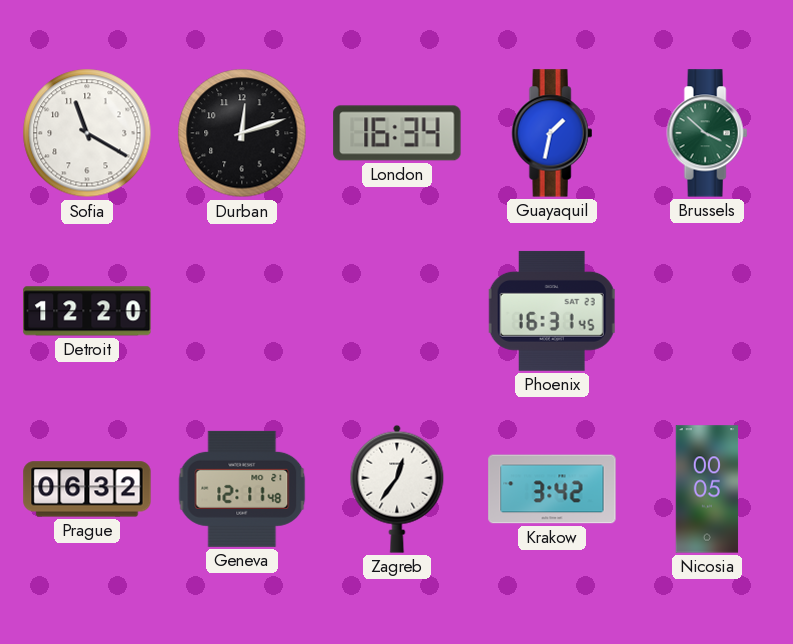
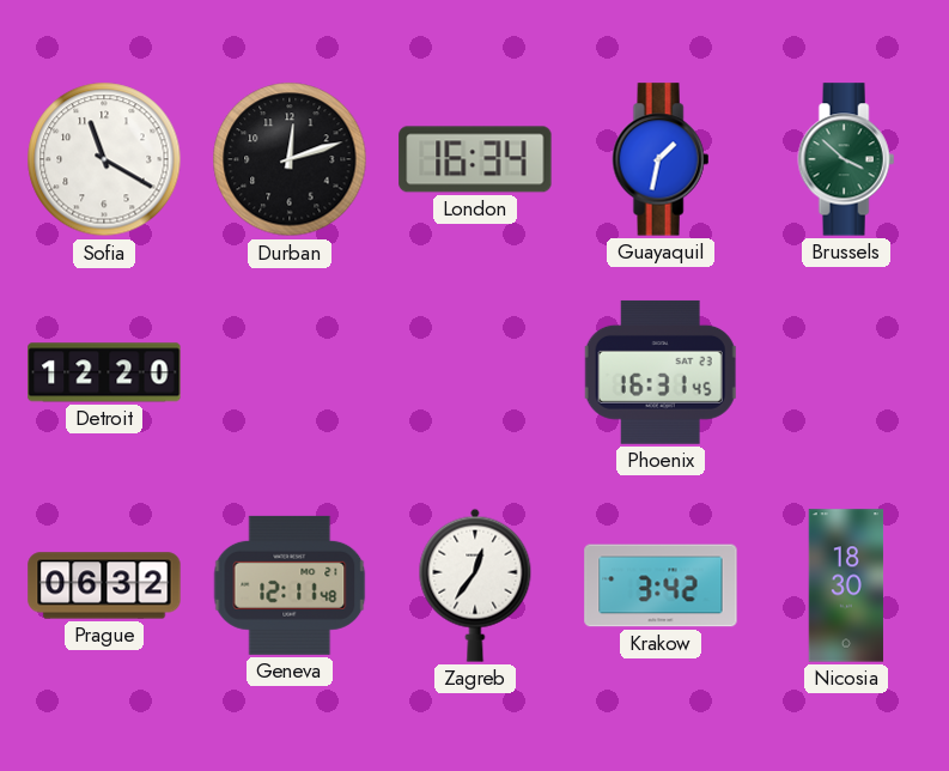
Nicosia: 00:05 -> 18:30
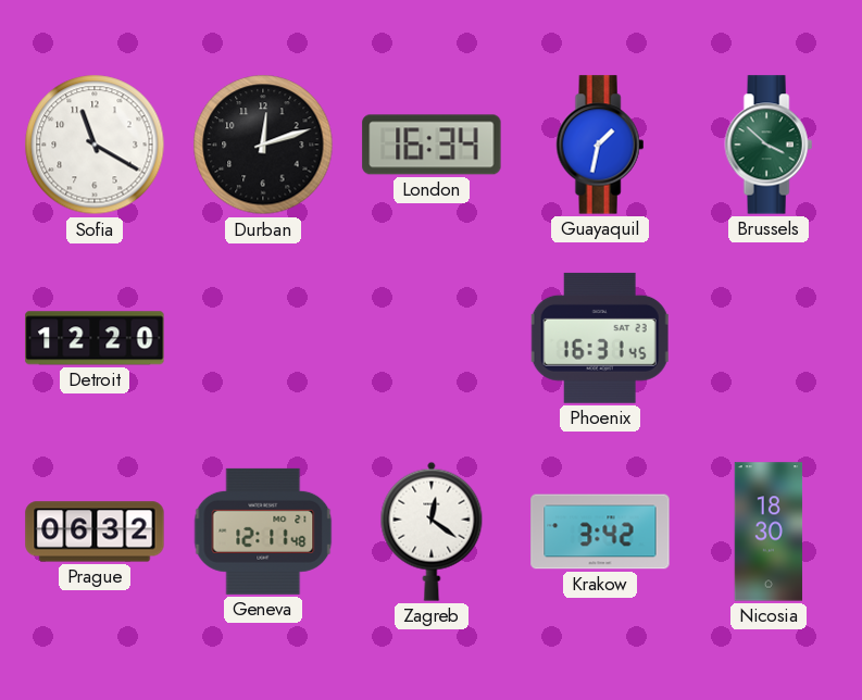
Zagreb: 12:36 -> 12:21
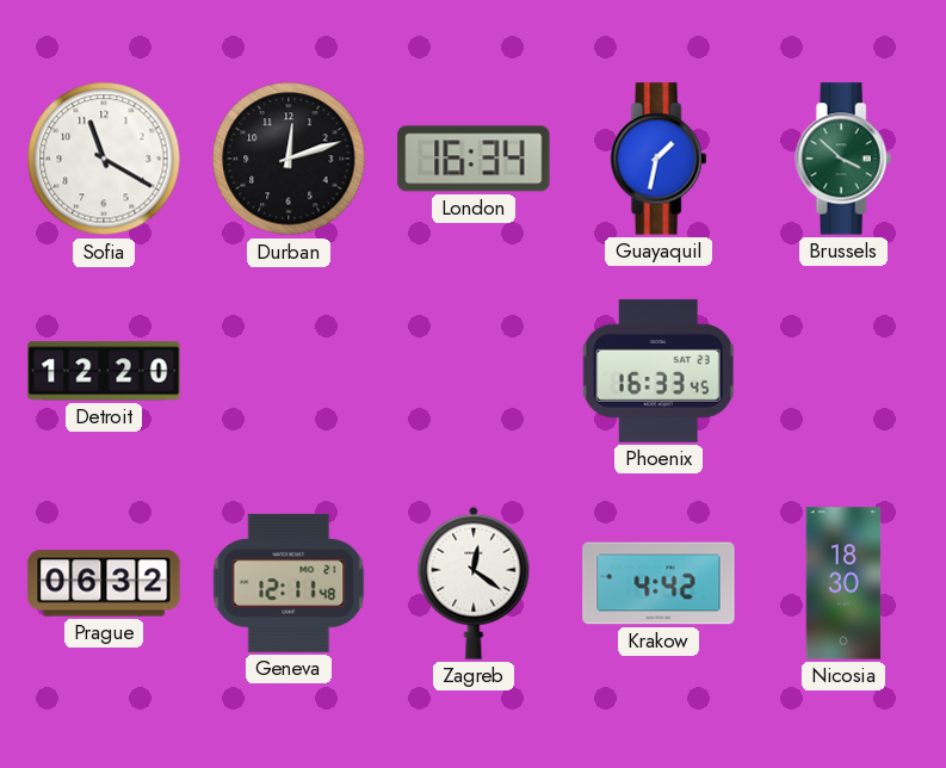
Phoenix: 16:31 -> 16:33
Krakow: 3:42 -> 4:42
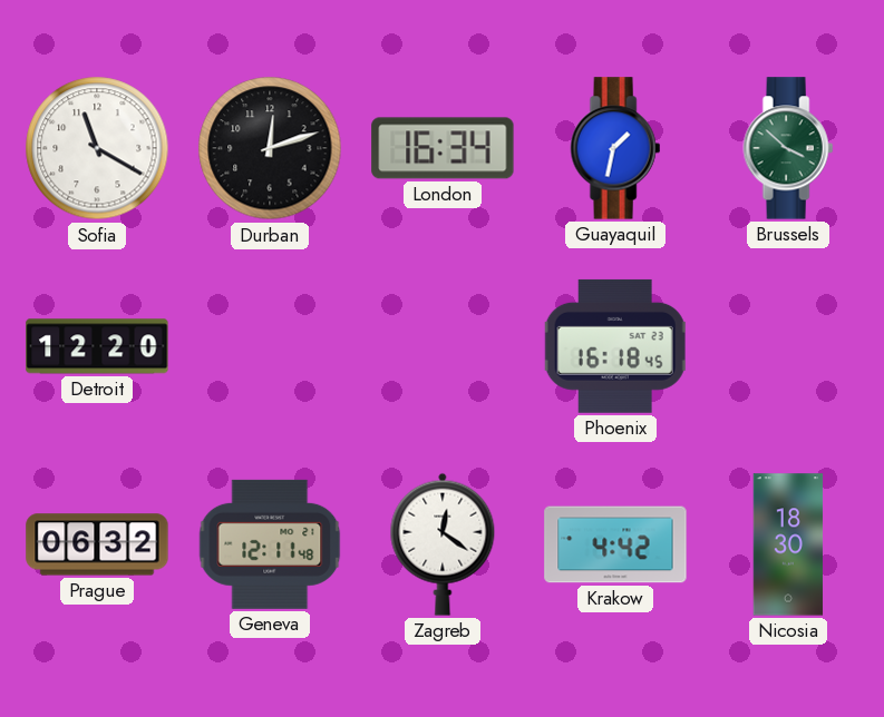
Phoenix: 16:33 -> 16:18
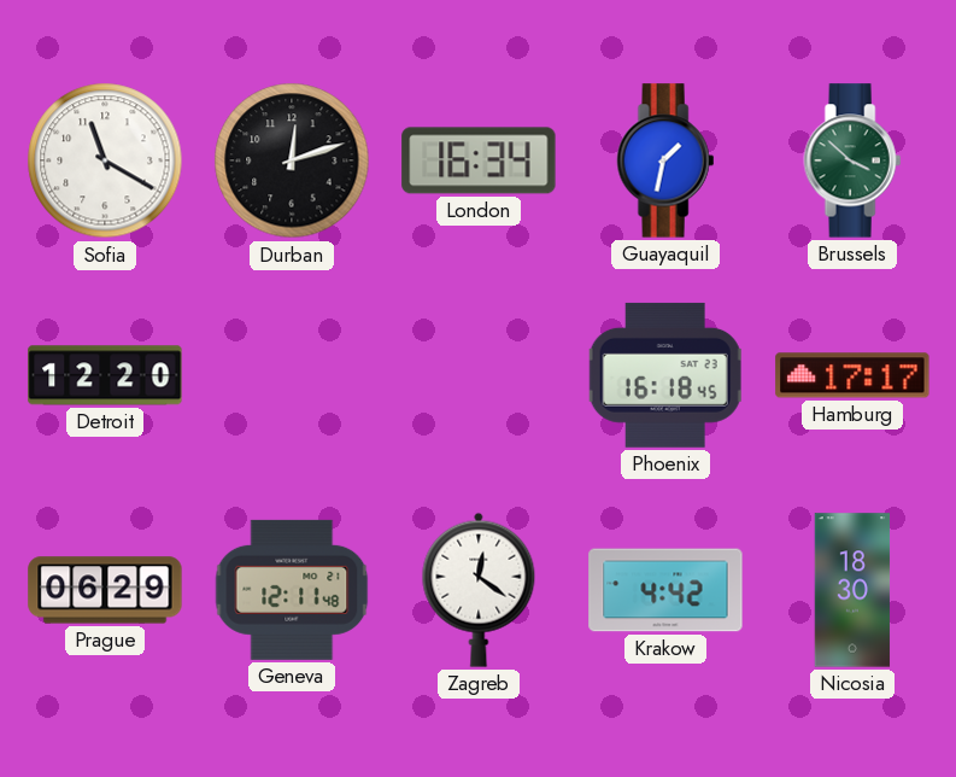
Hamburg: none -> 17:17
Prague: 06:32 -> 06:29
